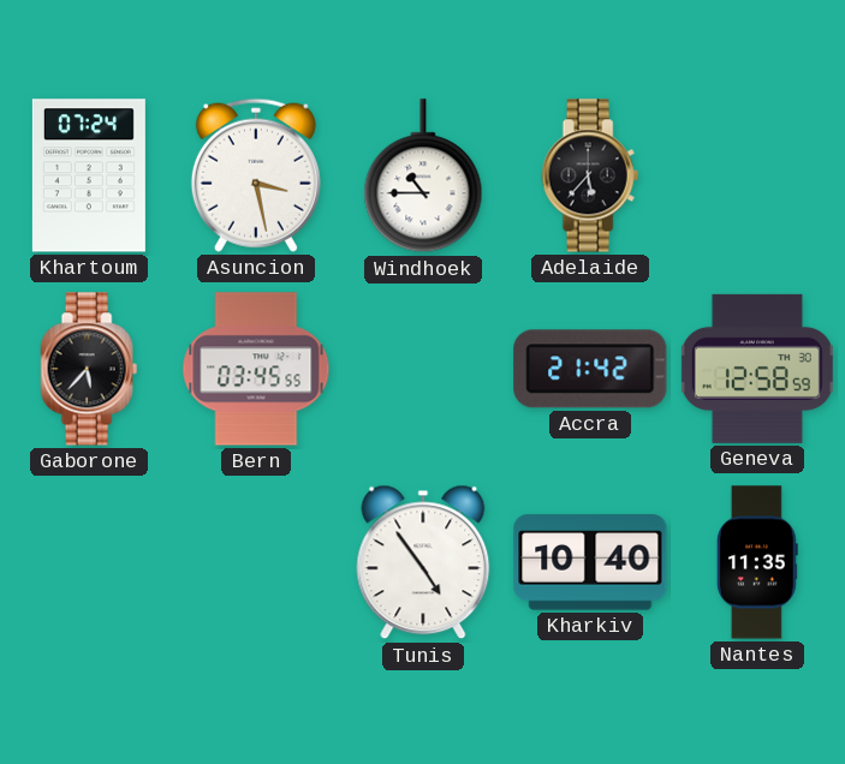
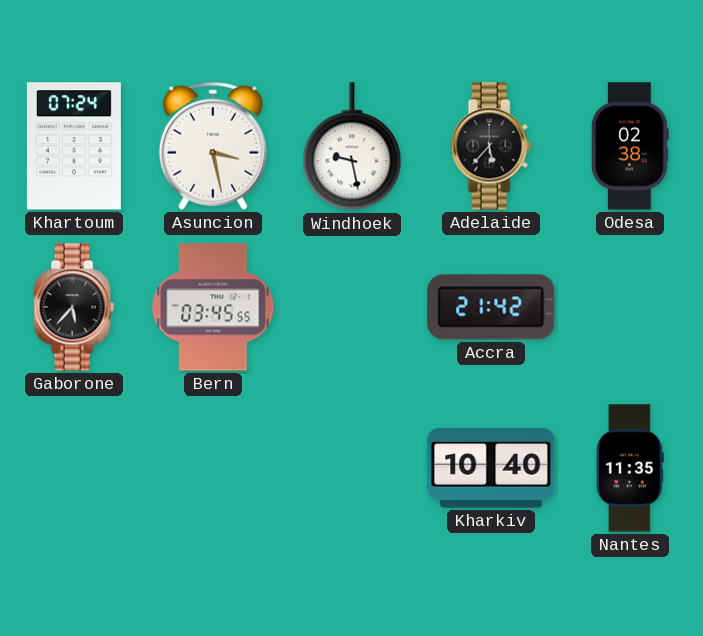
Windhoek: 10:45 -> 9:28
Odesa: none -> 02:38
Geneva: 12:58 -> none
Tunis: 4:54 -> none
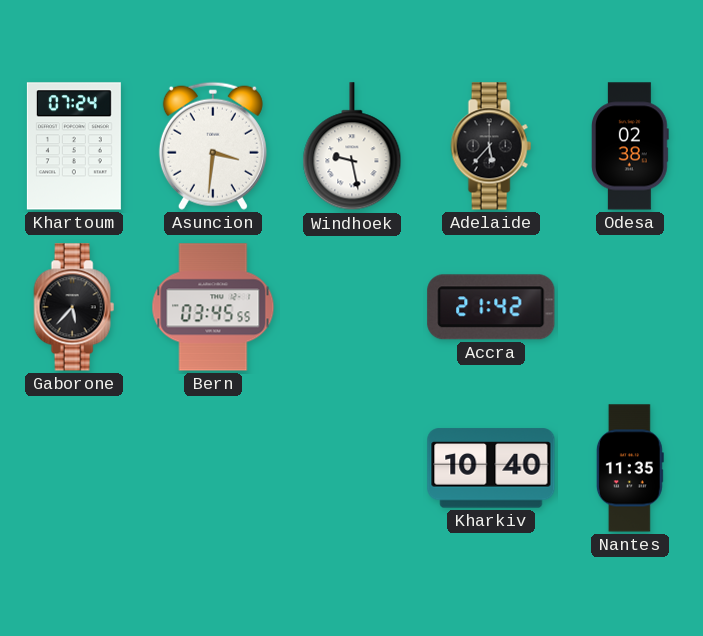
Asuncion: 3:28 -> 3:31
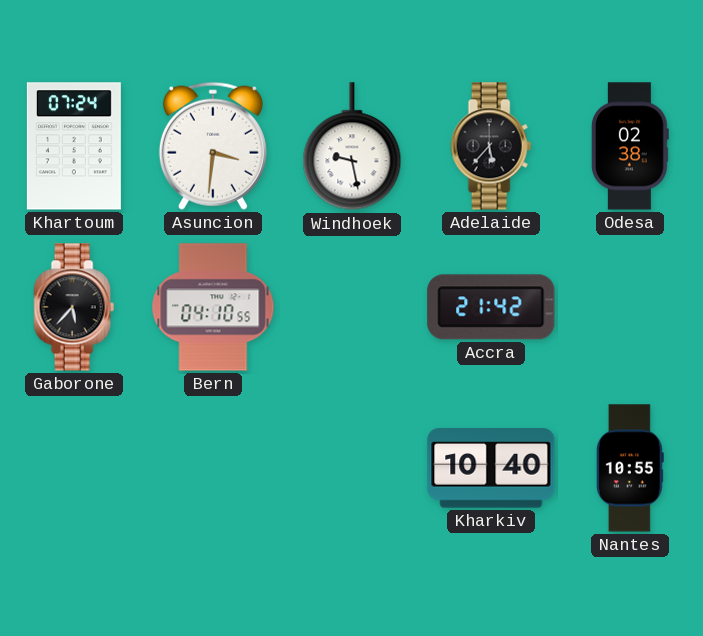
Bern: 03:45 -> 04:10
Nantes: 11:35 -> 10:55
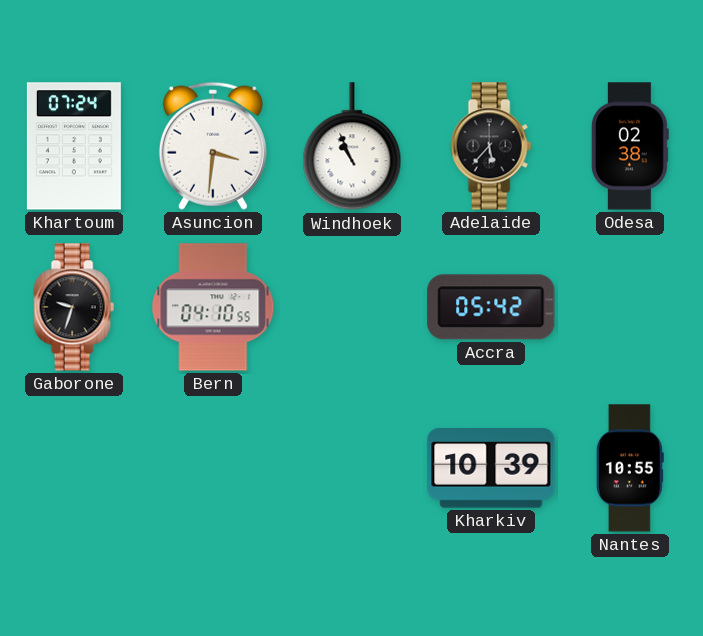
Windhoek: 9:28 -> 10:56
Gaborone: 5:37 -> 9:33
Accra: 21:42 -> 05:42
Kharkiv: 10:40 -> 10:39
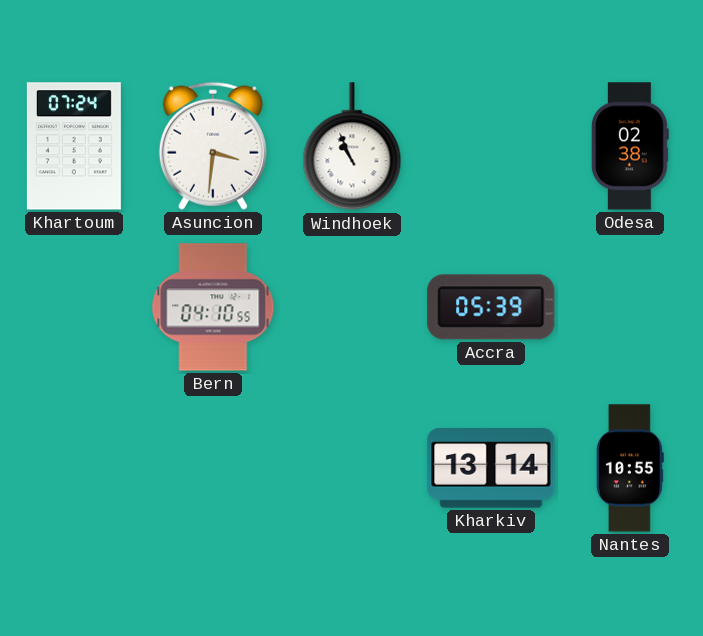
Adelaide: 5:37 -> none
Gaborone: 9:33 -> none
Accra: 05:42 -> 05:39
Kharkiv: 10:39 -> 13:14
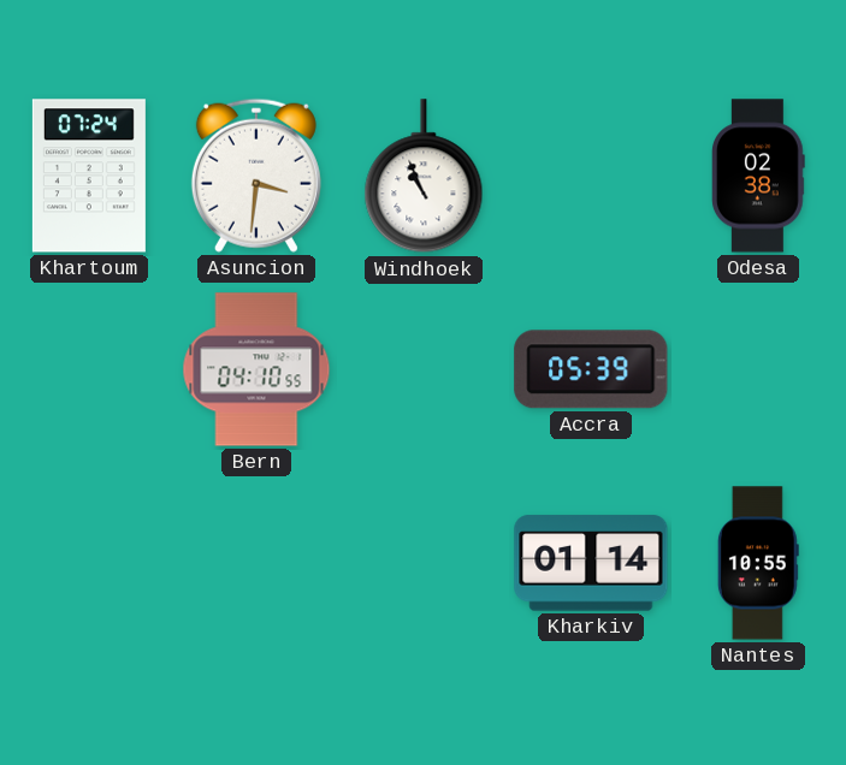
Kharkiv: 13:14 -> 01:14
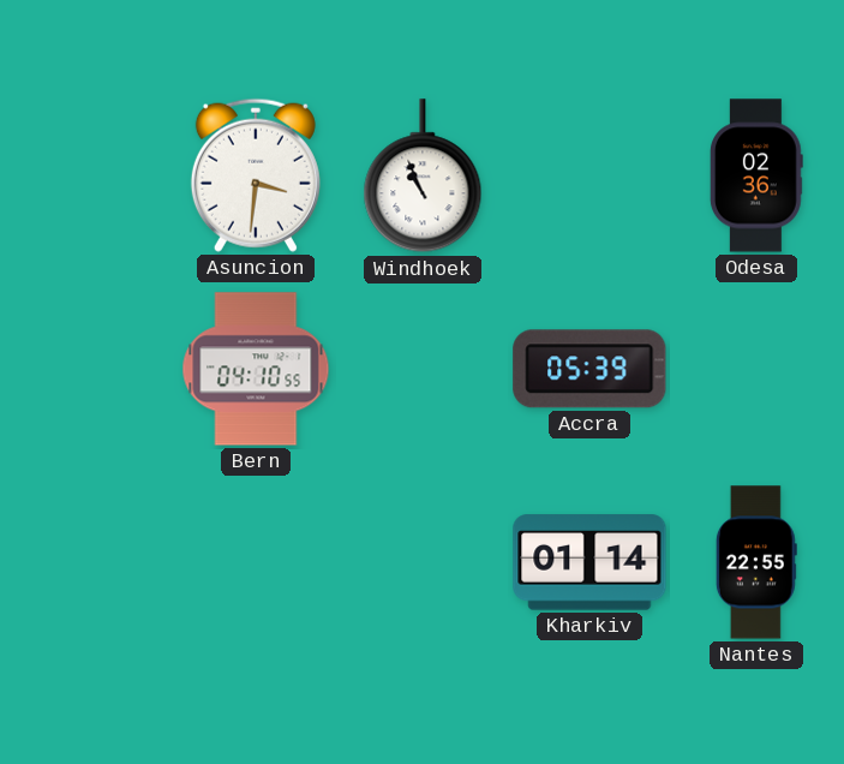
Khartoum: 07:24 -> none
Odesa: 02:38 -> 02:36
Nantes: 10:55 -> 22:55
